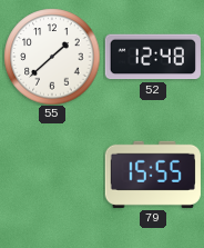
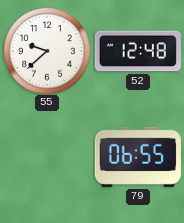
55: 1:38 -> 9:38
79: 15:55 -> 06:55
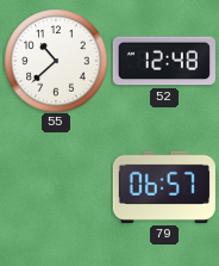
55: 9:38 -> 10:38
79: 06:55 -> 06:57
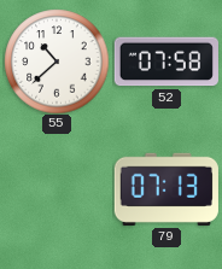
52: 12:48 -> 07:58
79: 06:57 -> 07:13
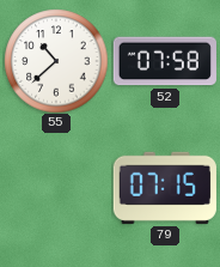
79: 07:13 -> 07:15
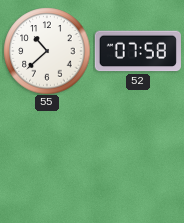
79: 07:15 -> none
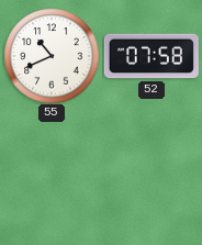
55: 10:38 -> 10:41
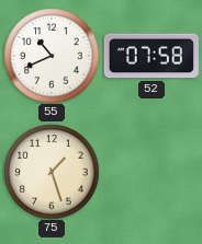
75: none -> 1:27
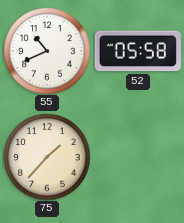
52: 07:58 -> 05:58
75: 1:27 -> 1:37
